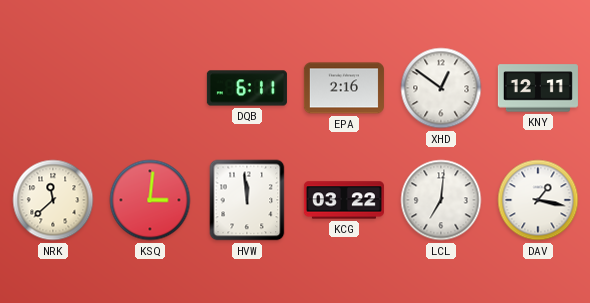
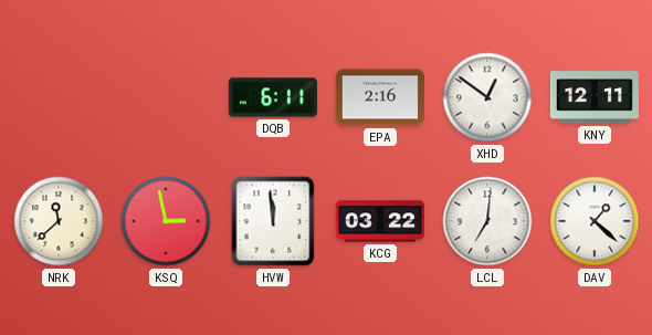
KSQ: 3:01 -> 2:58
DAV: 1:17 -> 1:22
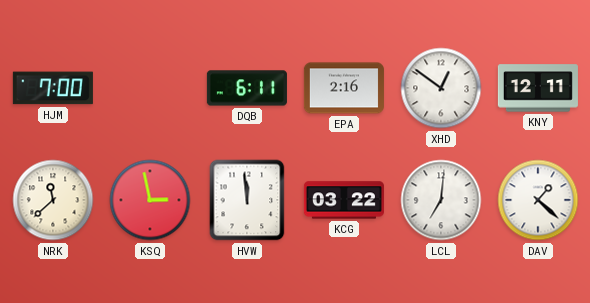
HJM: none -> 7:00
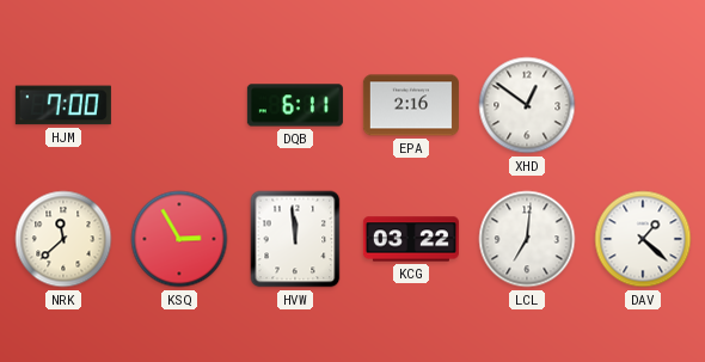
KNY: 12:11 -> none
KSQ: 2:58 -> 2:55
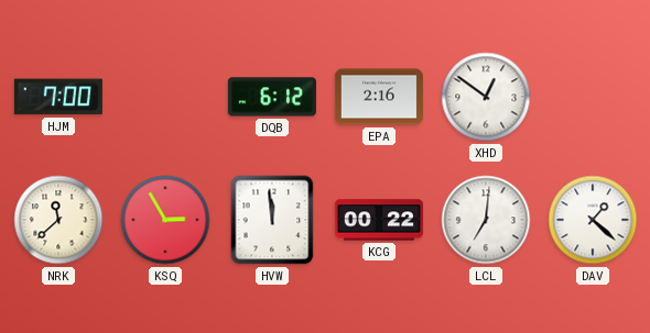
DQB: 6:11 -> 6:12
KCG: 03:22 -> 00:22
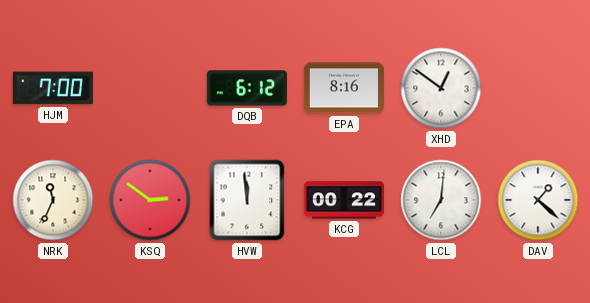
EPA: 2:16 -> 8:16
NRK: 11:38 -> 11:34
KSQ: 2:55 -> 2:51
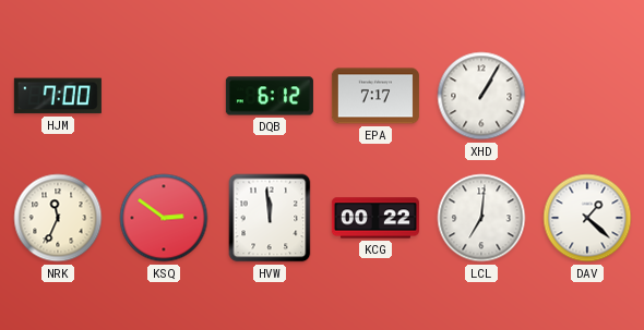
EPA: 8:16 -> 7:17
XHD: 12:51 -> 1:05
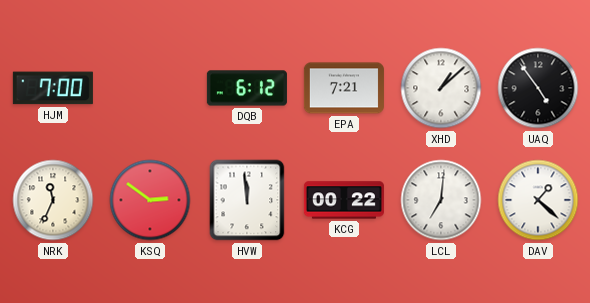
EPA: 7:17 -> 7:21
XHD: 1:05 -> 1:08
UAQ: none -> 4:54
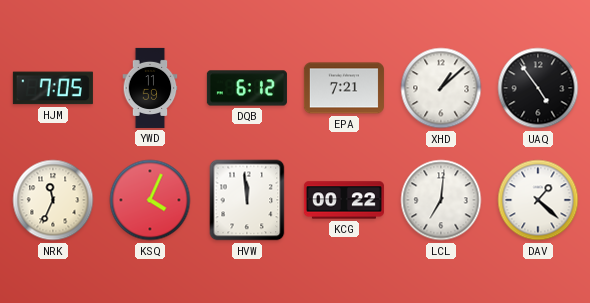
HJM: 7:00 -> 7:05
YWD: none -> 11:59
KSQ: 2:51 -> 4:04
